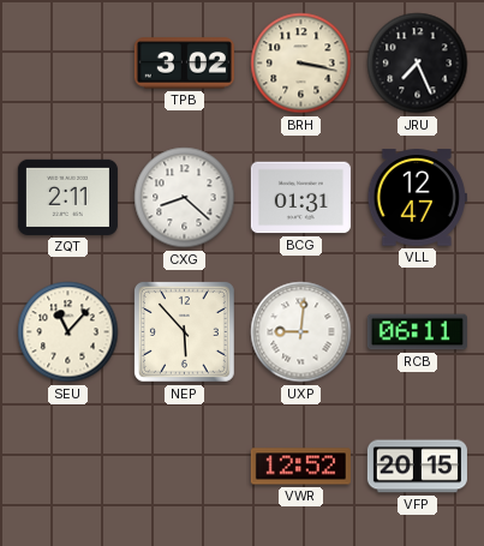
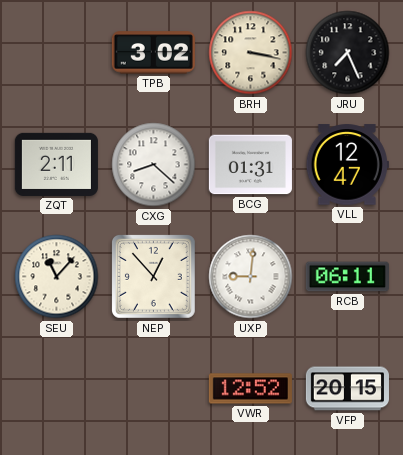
NEP: 5:53 -> 12:53
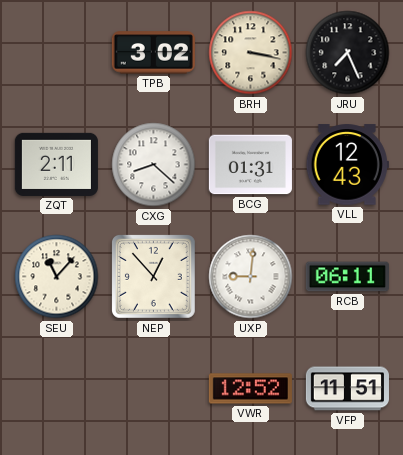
VLL: 12:47 -> 12:43
VFP: 20:15 -> 11:51
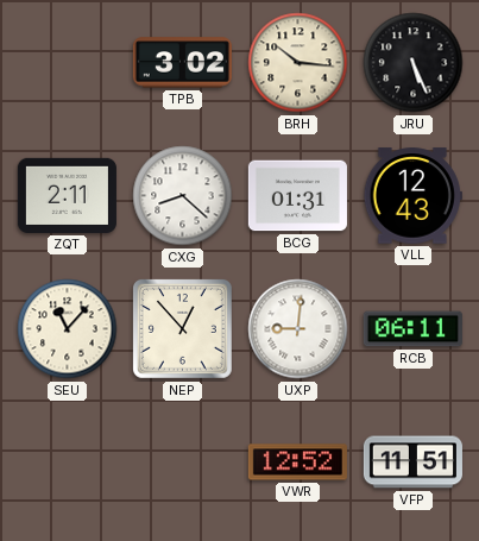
BRH: 3:17 -> 10:16
JRU: 7:26 -> 5:26
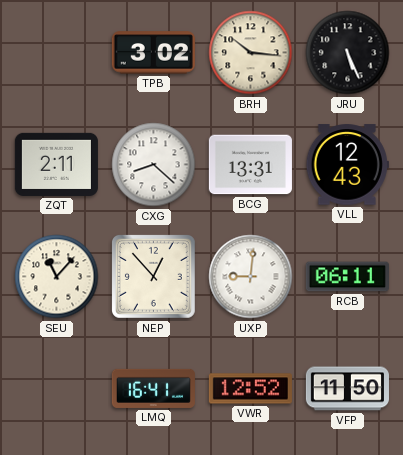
BCG: 01:31 -> 13:31
LMQ: none -> 16:41
VFP: 11:51 -> 11:50
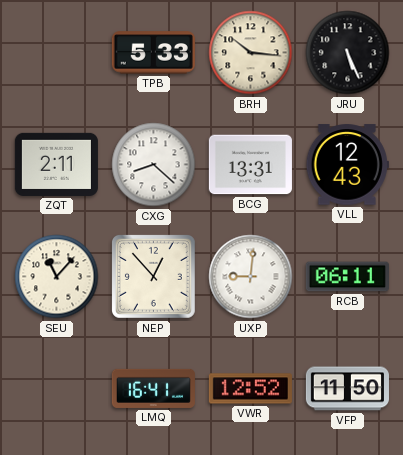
TPB: 3:02 -> 5:33
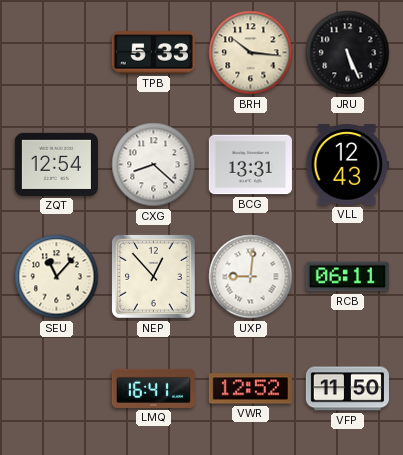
ZQT: 2:11 -> 12:54
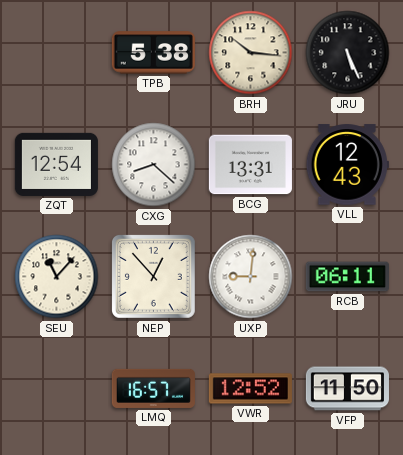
TPB: 5:33 -> 5:38
LMQ: 16:41 -> 16:57
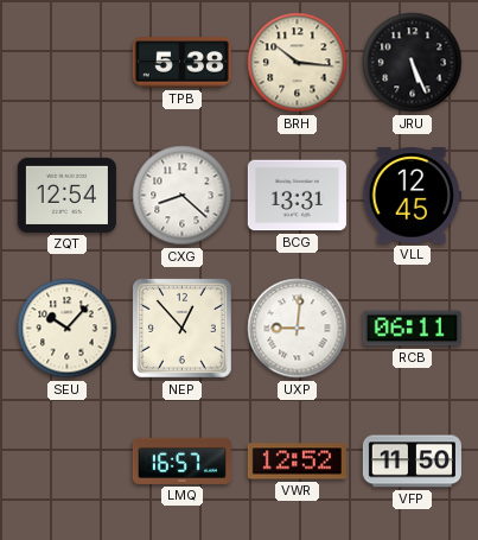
VLL: 12:43 -> 12:45
SEU: 11:07 -> 10:07
